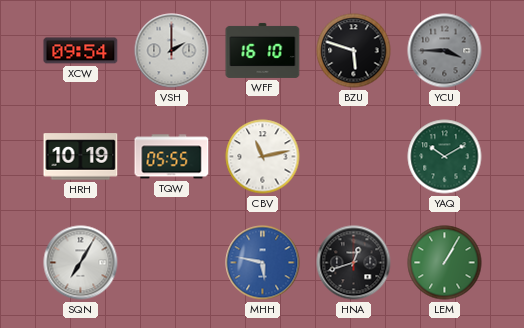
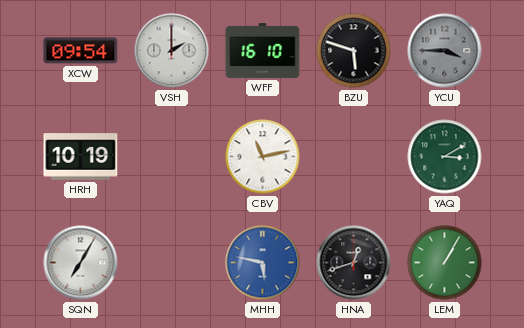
TQW: 05:55 -> none
YAQ: 10:10 -> 3:10
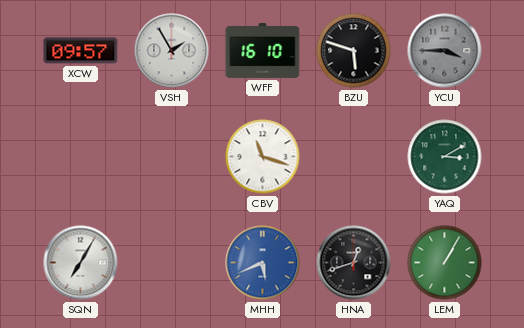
XCW: 09:54 -> 09:57
VSH: 2:00 -> 1:55
HRH: 10:19 -> none
CBV: 11:13 -> 11:18
MHH: 5:47 -> 5:41
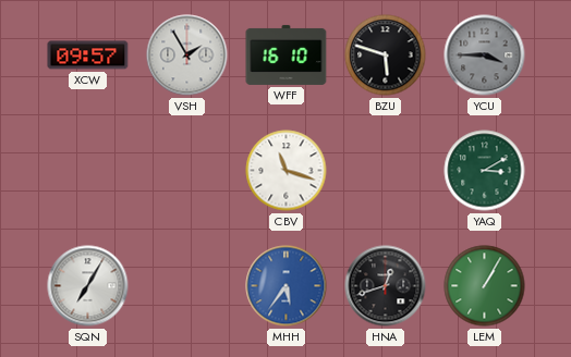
MHH: 5:41 -> 5:36
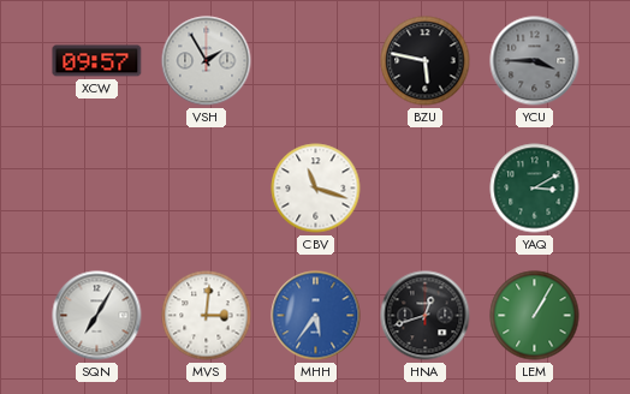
WFF: 16:10 -> none
BZU: 5:48 -> 5:47
MVS: none -> 3:01
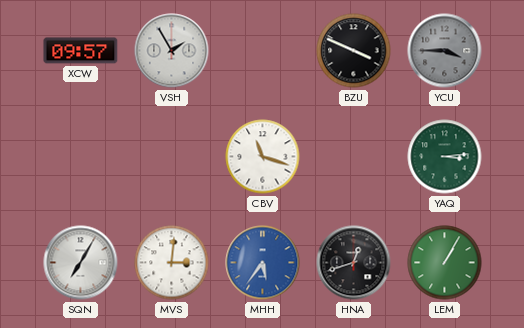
BZU: 5:47 -> 3:49
YAQ: 3:10 -> 3:14
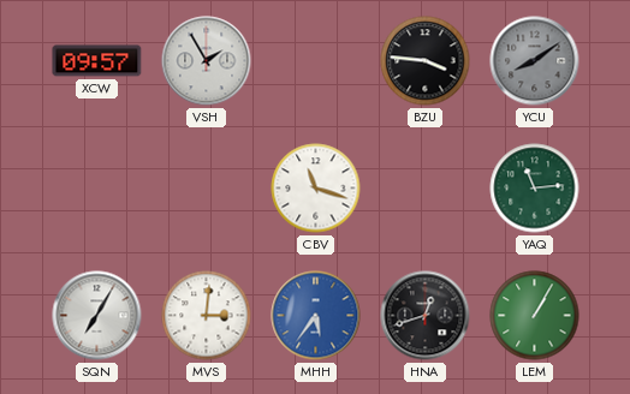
BZU: 3:49 -> 3:46
YCU: 3:45 -> 8:09
YAQ: 3:14 -> 11:14
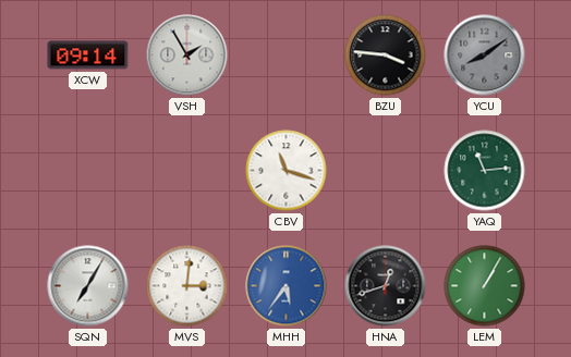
XCW: 09:57 -> 09:14
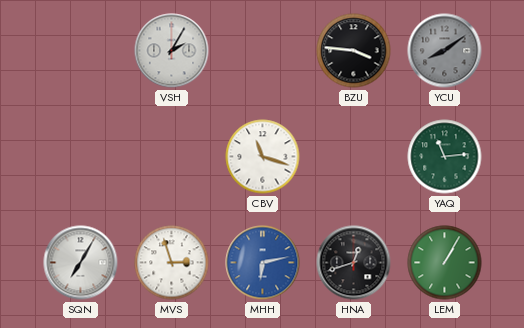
XCW: 09:14 -> none
VSH: 1:55 -> 2:05
MVS: 3:01 -> 2:57
MHH: 5:36 -> 6:13
